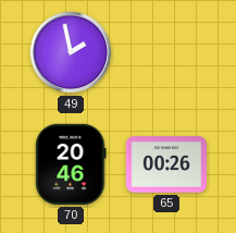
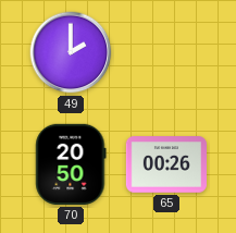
49: 1:58 -> 2:00
70: 20:46 -> 20:50
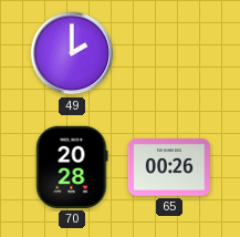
70: 20:50 -> 20:28
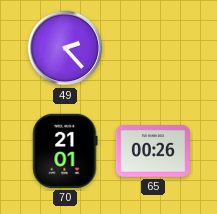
49: 2:00 -> 2:23
70: 20:28 -> 21:01
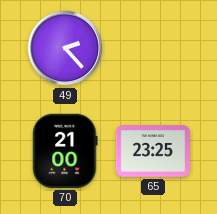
70: 21:01 -> 21:00
65: 00:26 -> 23:25
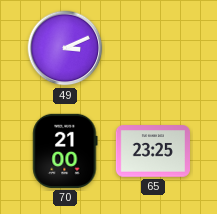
49: 2:23 -> 3:11
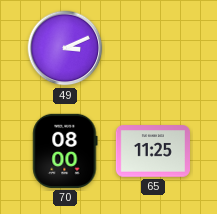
70: 21:00 -> 08:00
65: 23:25 -> 11:25
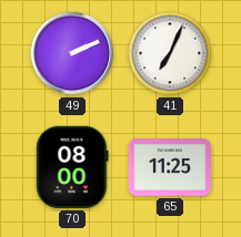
49: 3:11 -> 2:11
41: none -> 7:04
